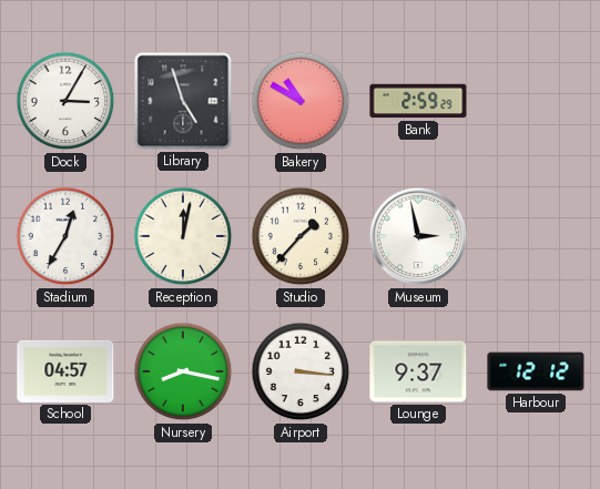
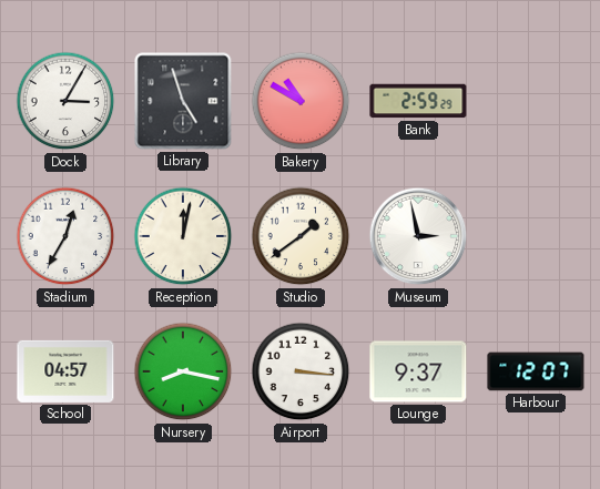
Studio: 1:37 -> 1:39
Harbour: 12:12 -> 12:07
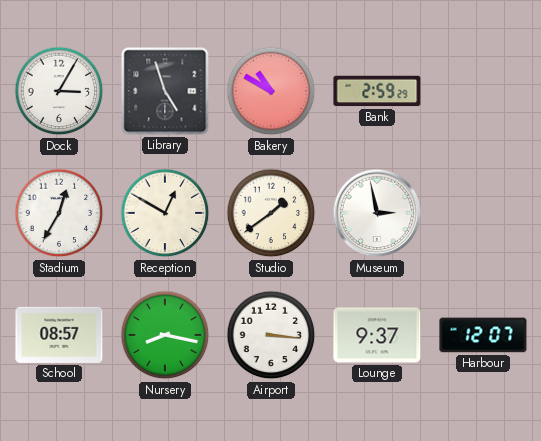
Reception: 12:02 -> 12:50
School: 04:57 -> 08:57
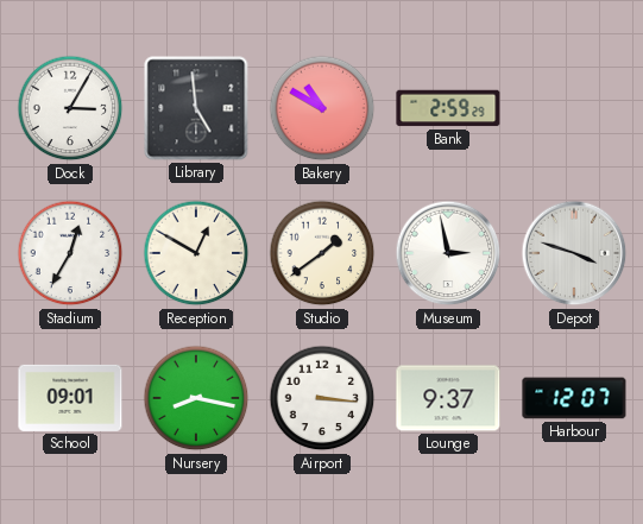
Library: 4:57 -> 4:59
Depot: none -> 3:48
School: 08:57 -> 09:01
